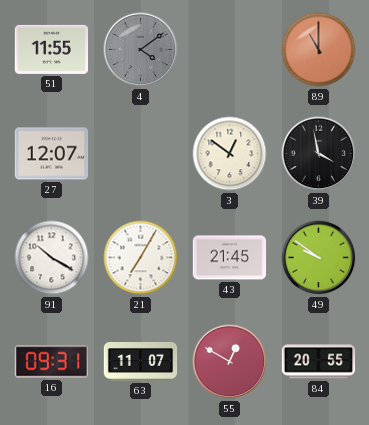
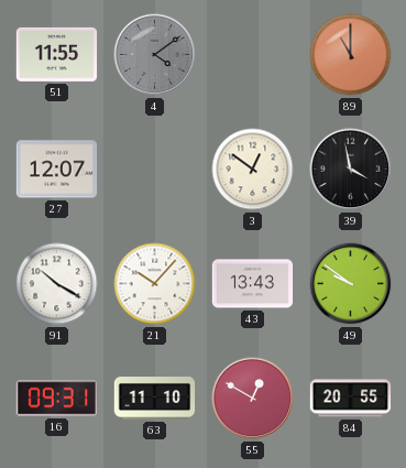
21: 7:05 -> 10:07
43: 21:45 -> 13:43
63: 11:07 -> 11:10
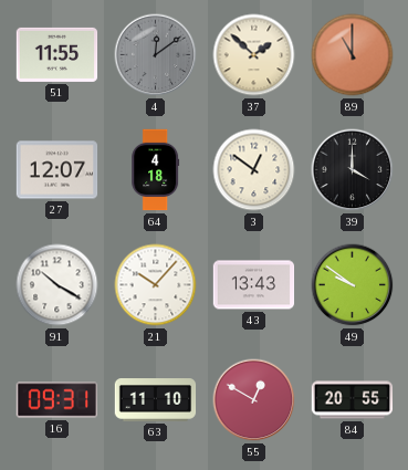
4: 4:09 -> 12:09
37: none -> 1:52
64: none -> 4:18
39: 3:58 -> 4:00
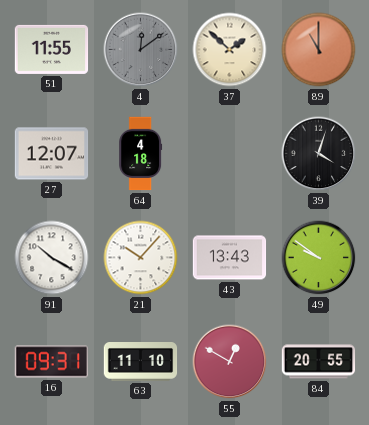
3: 12:51 -> none
39: 4:00 -> 4:03
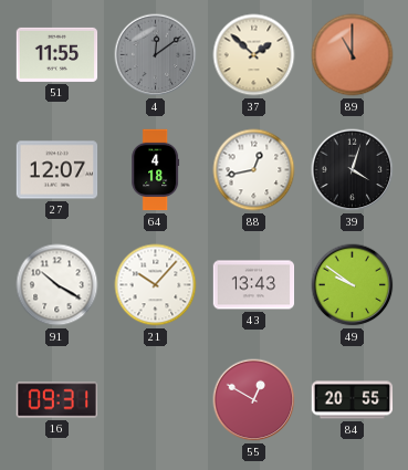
88: none -> 12:43
63: 11:10 -> none
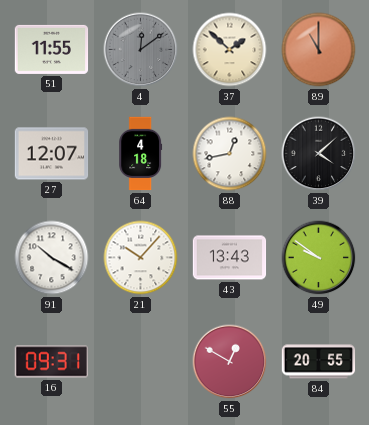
39: 4:03 -> 4:08
